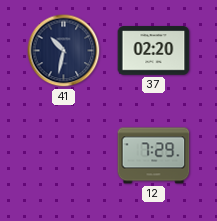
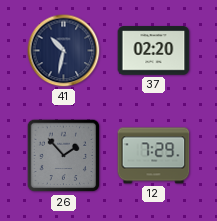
26: none -> 1:53
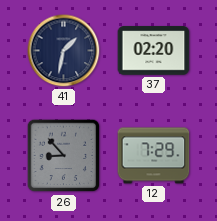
41: 10:32 -> 1:32
26: 1:53 -> 8:53
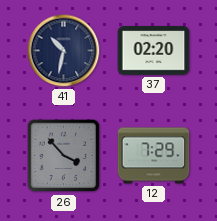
41: 1:32 -> 10:32
26: 8:53 -> 3:53
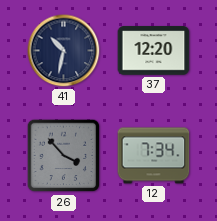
37: 02:20 -> 12:20
12: 7:29 -> 7:34
